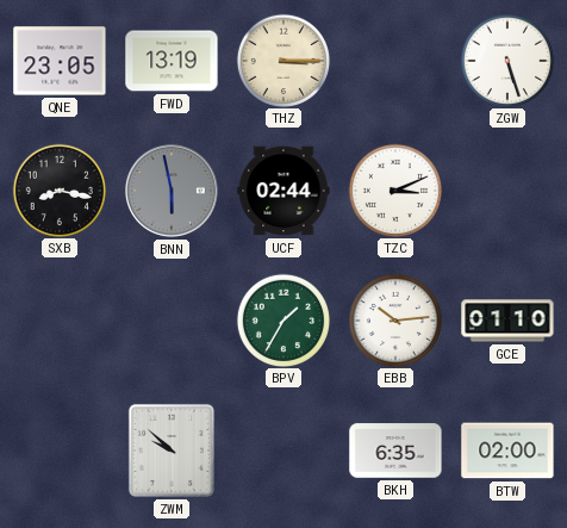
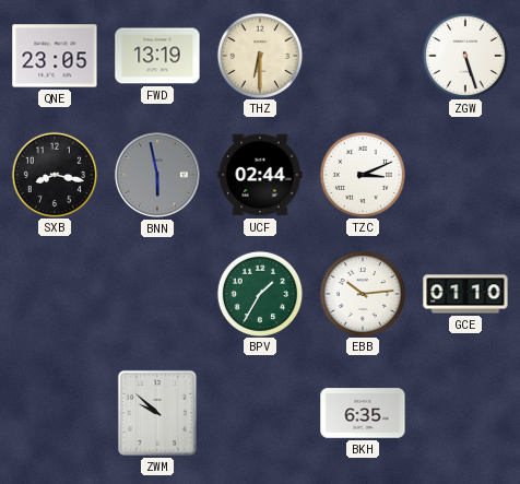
THZ: 3:15 -> 6:30
BTW: 02:00 -> none
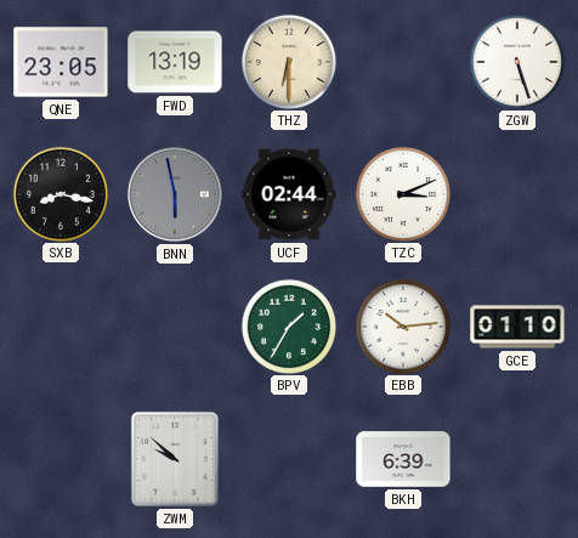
BKH: 6:35 -> 6:39
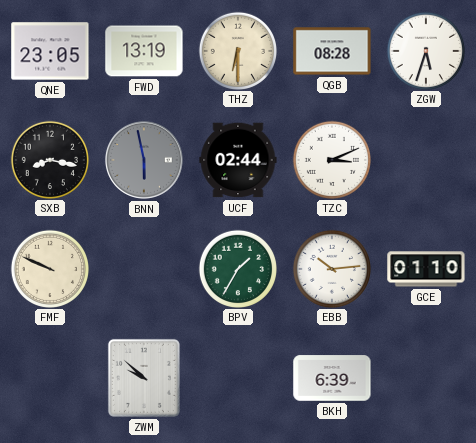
QGB: none -> 08:28
ZGW: 5:27 -> 5:33
FMF: none -> 9:49
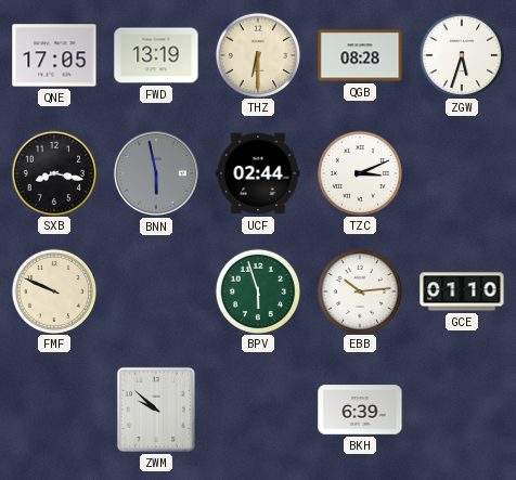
QNE: 23:05 -> 17:05
BPV: 1:35 -> 5:57
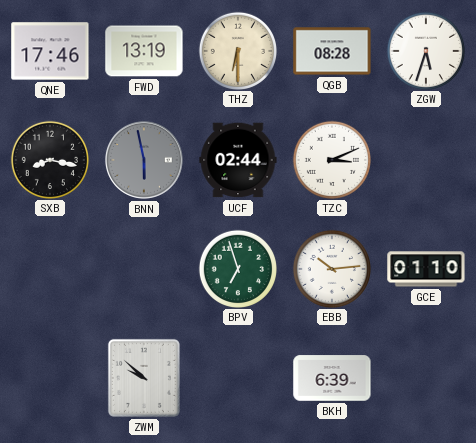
QNE: 17:05 -> 17:46
FMF: 9:49 -> none
BPV: 5:57 -> 6:57
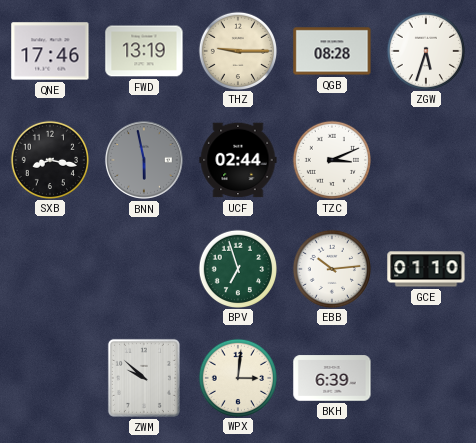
THZ: 6:30 -> 9:15
WPX: none -> 3:01
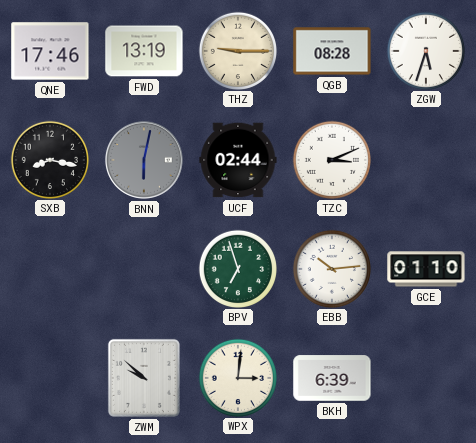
BNN: 5:58 -> 6:02
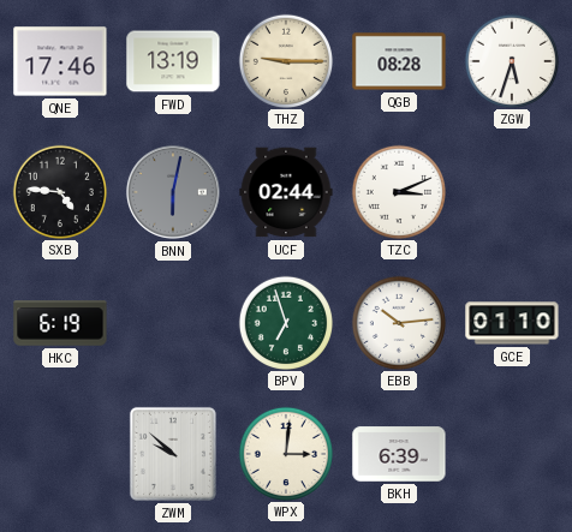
SXB: 8:17 -> 4:46
HKC: none -> 6:19
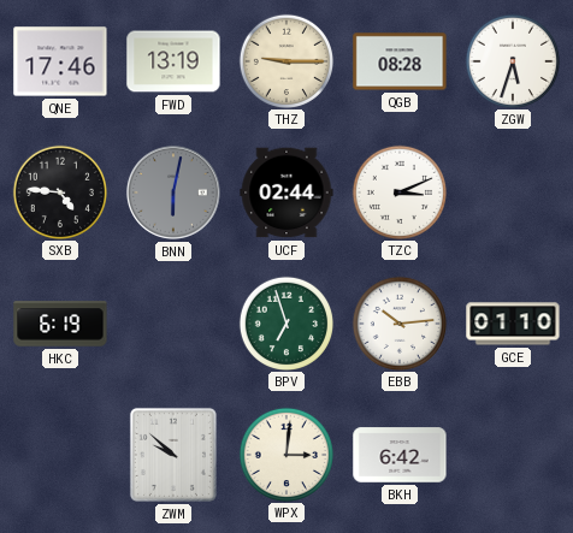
BKH: 6:39 -> 6:42
